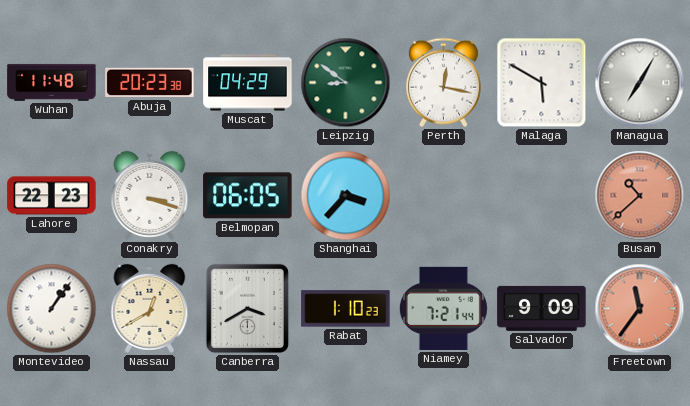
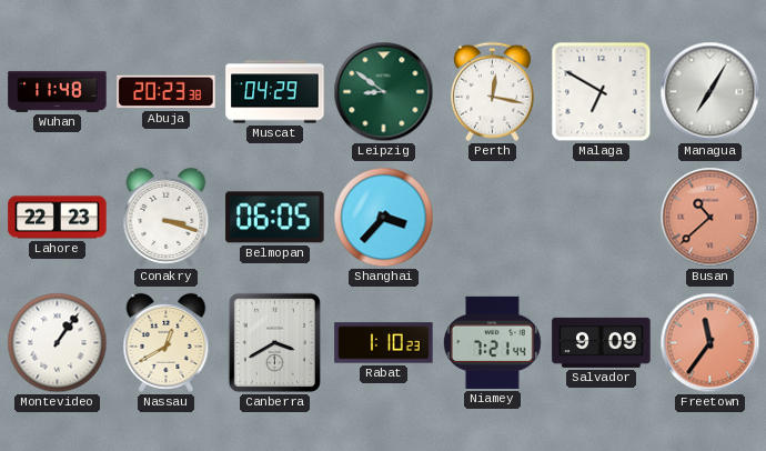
Malaga: 5:50 -> 6:50
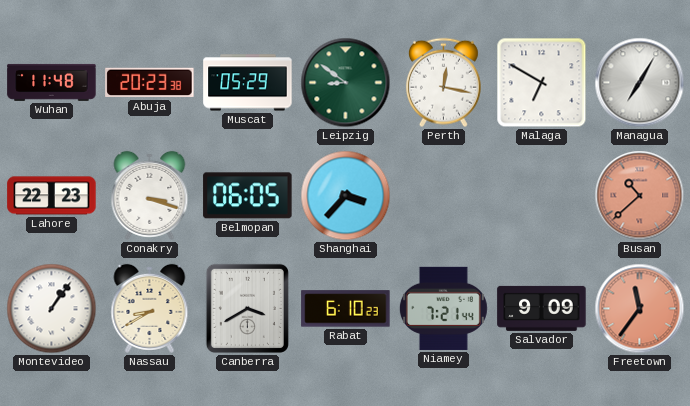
Muscat: 04:29 -> 05:29
Nassau: 12:40 -> 8:40
Rabat: 1:10 -> 6:10
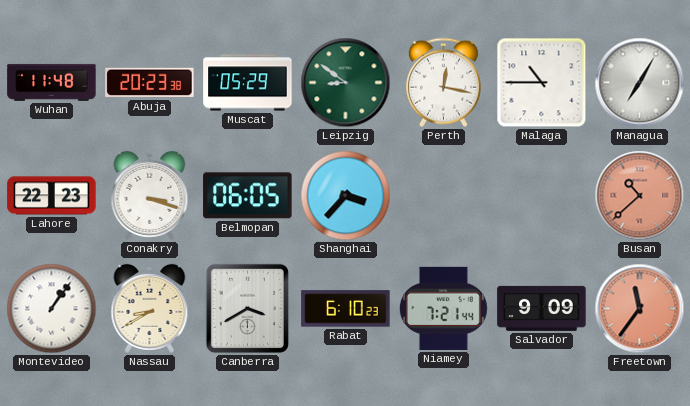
Malaga: 6:50 -> 10:45
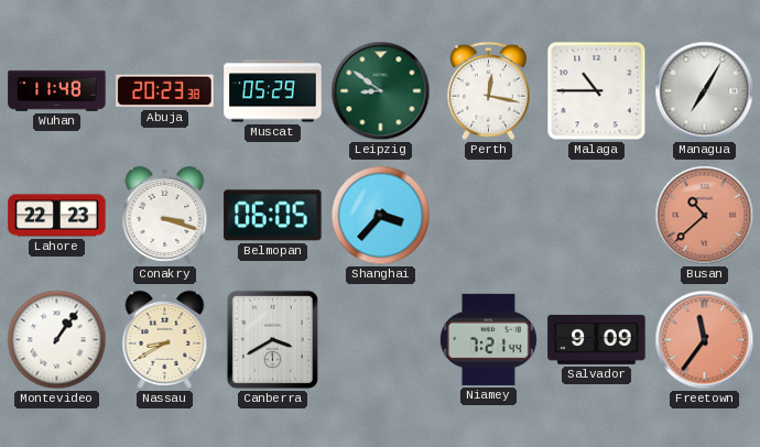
Rabat: 6:10 -> none
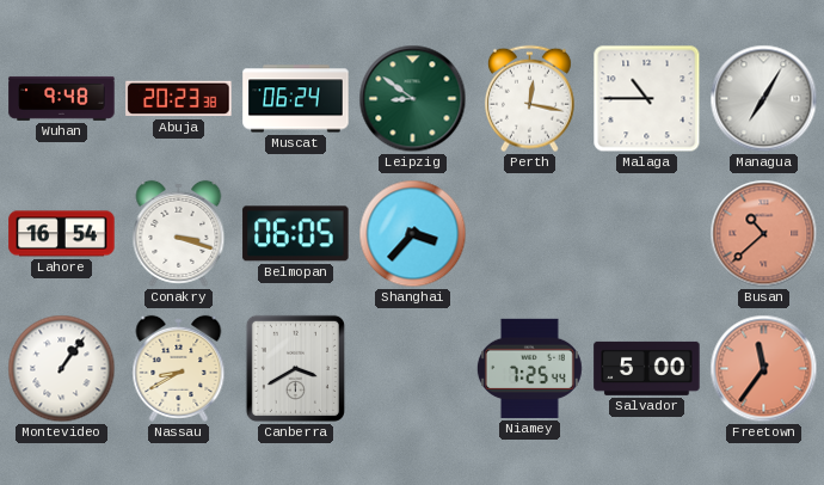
Wuhan: 11:48 -> 9:48
Muscat: 05:29 -> 06:24
Lahore: 22:23 -> 16:54
Niamey: 7:21 -> 7:25
Salvador: 9:09 -> 5:00
